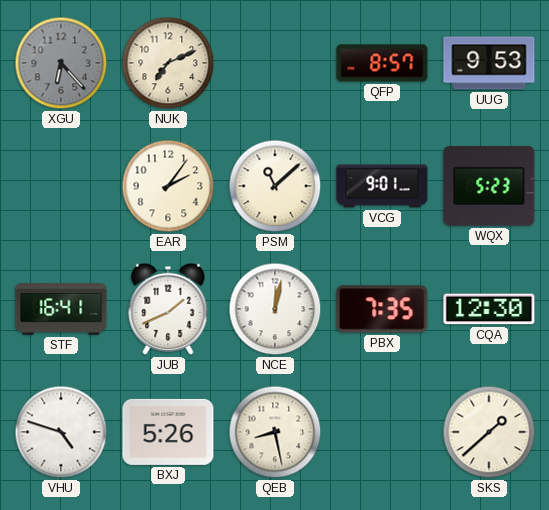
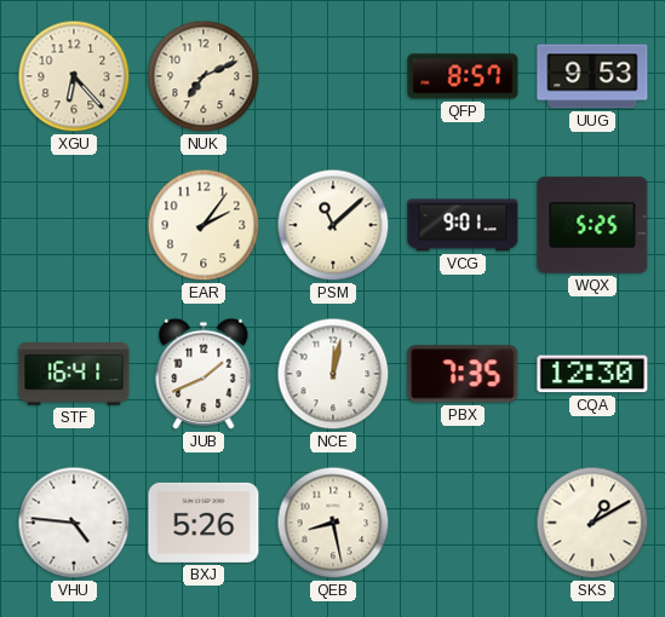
XGU dial: grey -> cream
WQX: 5:23 -> 5:25
VHU: 4:48 -> 4:46
SKS: 1:38 -> 1:10
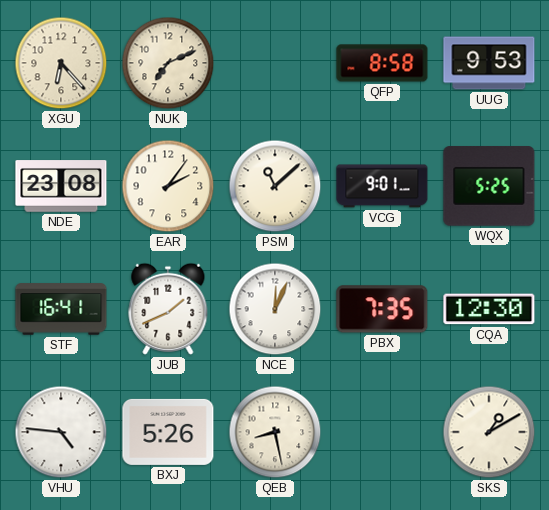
QFP: 8:57 -> 8:58
NDE: none -> 23:08
NCE: 12:02 -> 12:04
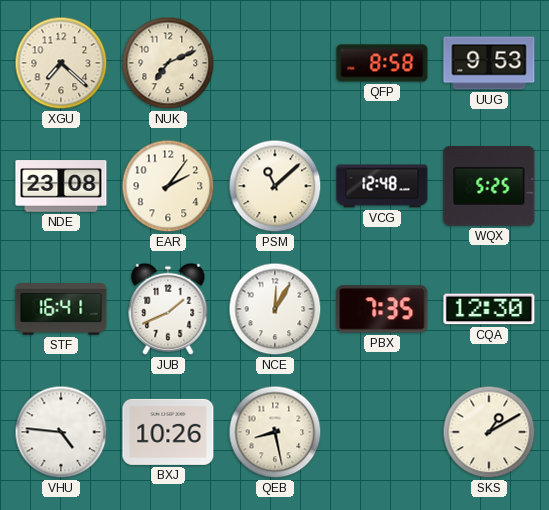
XGU: 6:23 -> 7:22
VCG: 9:01 -> 12:48
NCE: 12:04 -> 12:05
BXJ: 5:26 -> 10:26
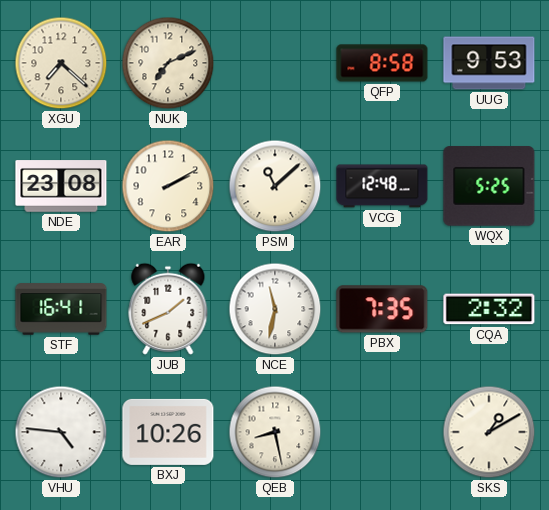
EAR: 2:06 -> 2:10
NCE: 12:05 -> 11:32
CQA: 12:30 -> 2:32
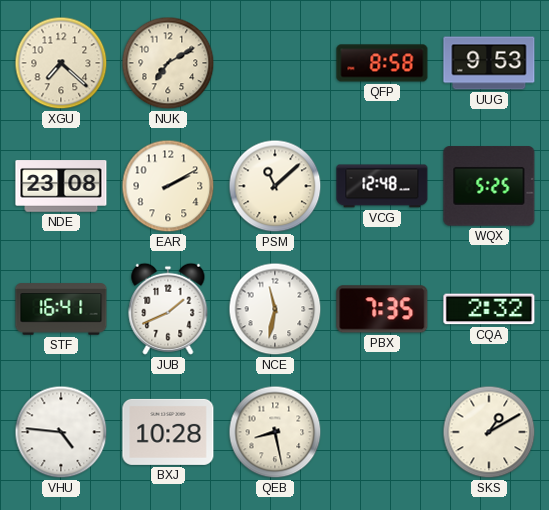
NUK: 7:11 -> 7:10
BXJ: 10:26 -> 10:28
